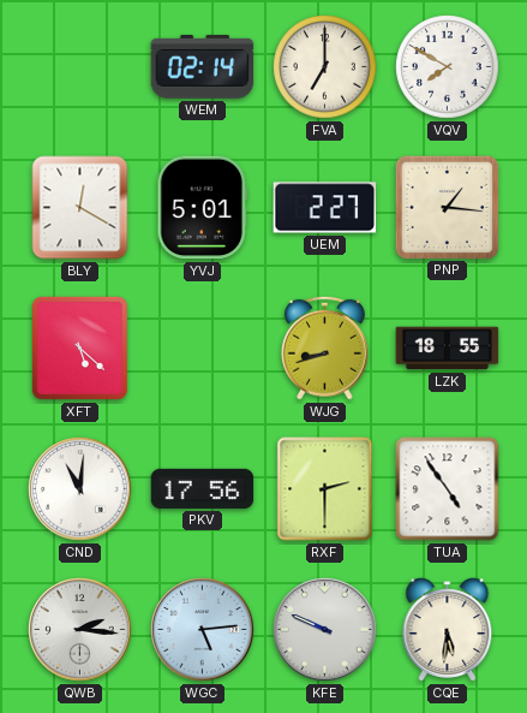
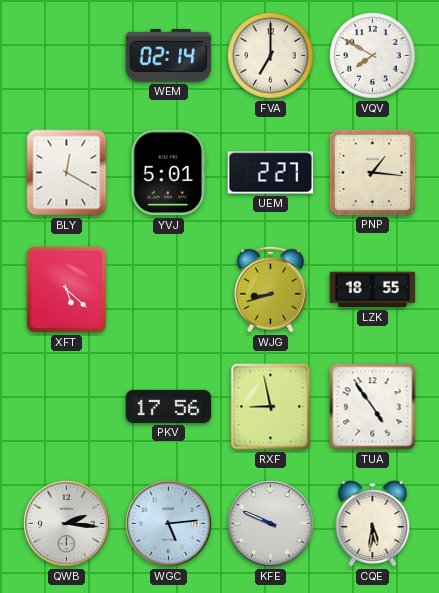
CND: 11:01 -> none
RXF: 2:30 -> 8:58
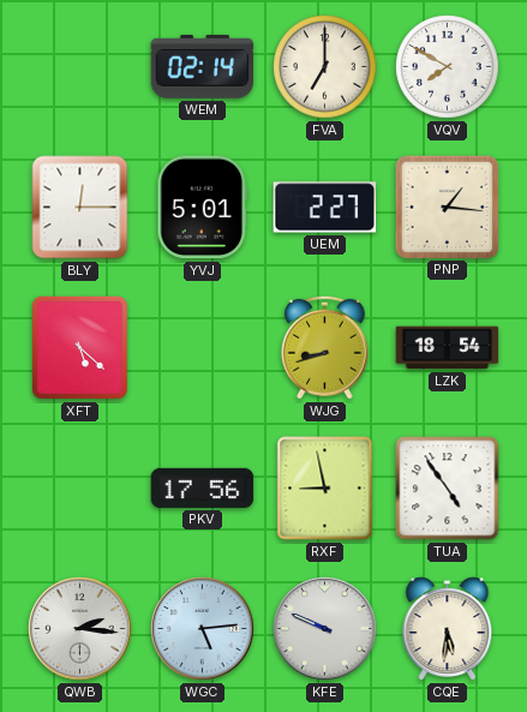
BLY: 12:20 -> 12:15
LZK: 18:55 -> 18:54
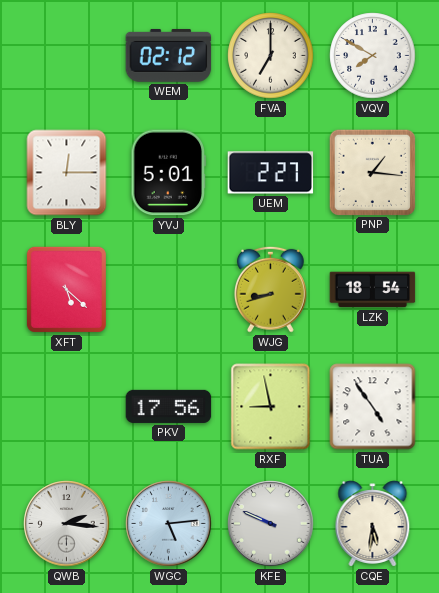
WEM: 02:14 -> 02:12
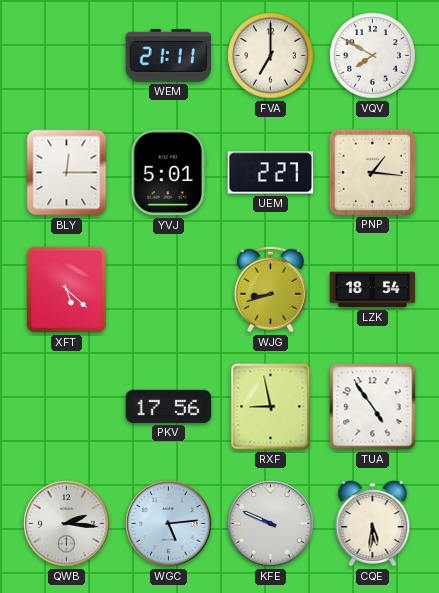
WEM: 02:12 -> 21:11
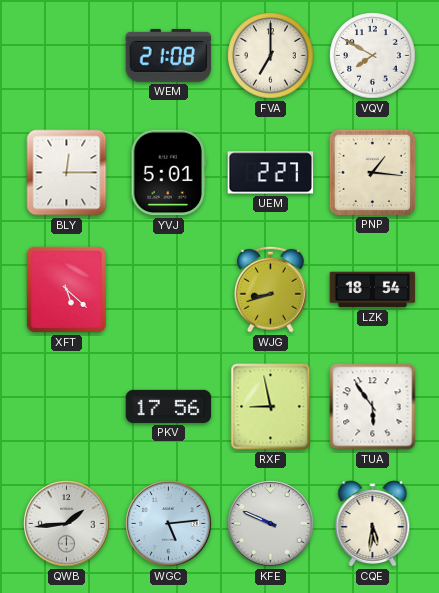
WEM: 21:11 -> 21:08
TUA: 4:54 -> 5:54
QWB: 2:16 -> 1:44
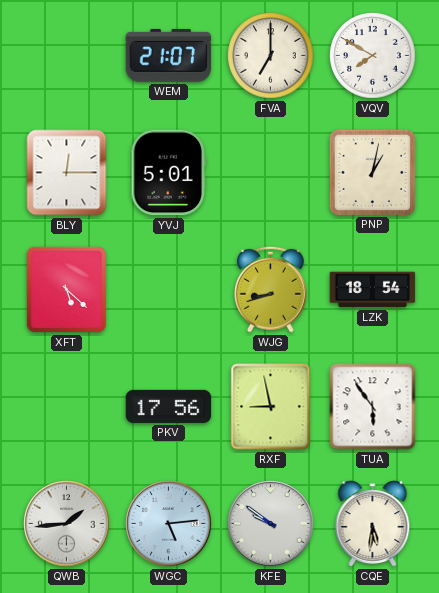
WEM: 21:08 -> 21:07
UEM: 2:27 -> none
PNP: 1:16 -> 1:02
KFE: 9:49 -> 9:51
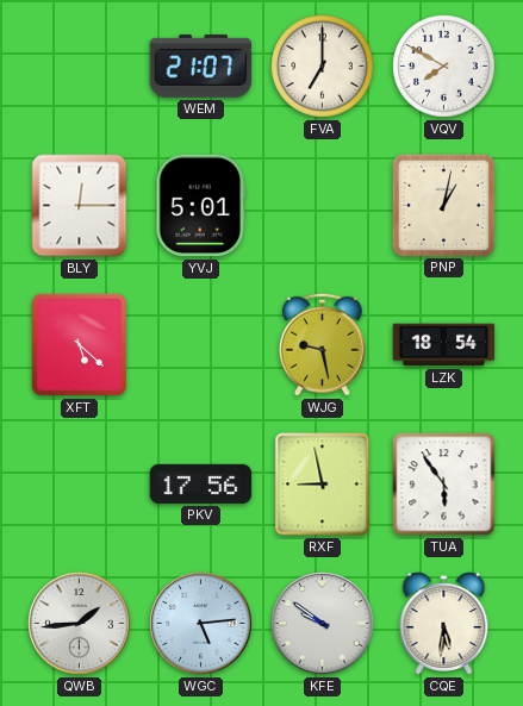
WJG: 8:42 -> 9:28
